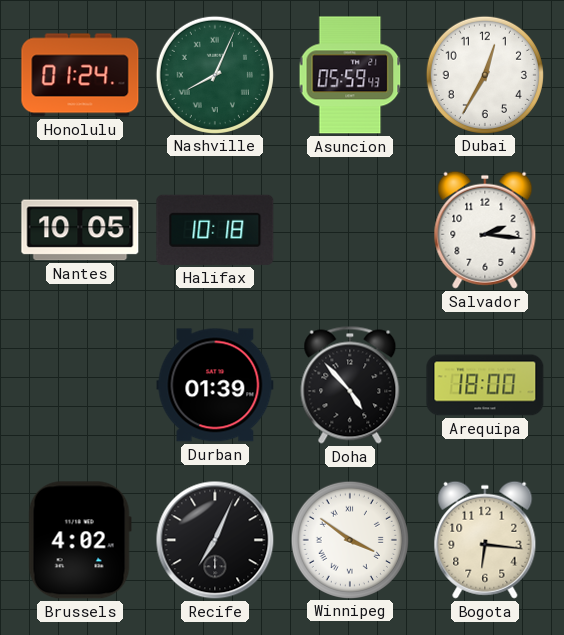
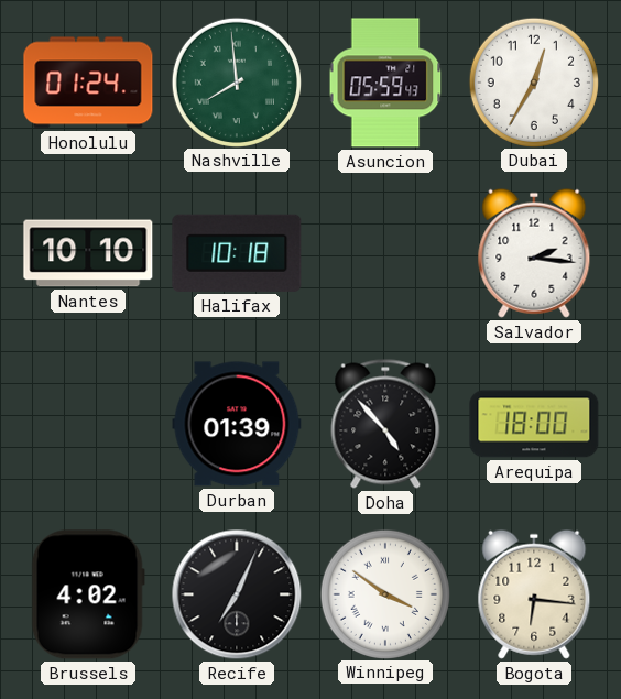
Nashville: 8:04 -> 7:59
Nantes: 10:05 -> 10:10
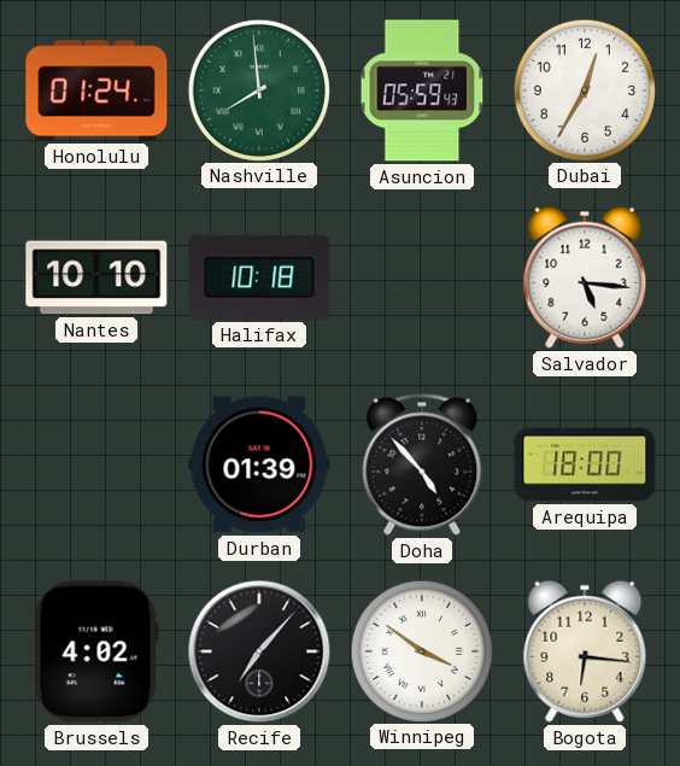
Salvador: 2:16 -> 5:16
Recife: 7:04 -> 7:07
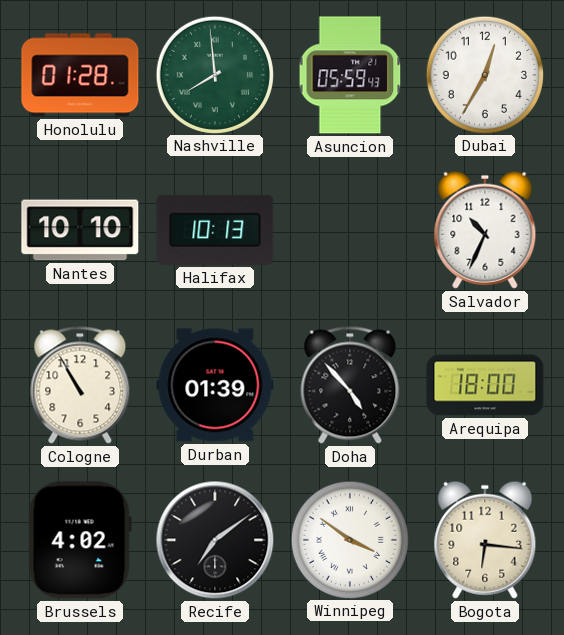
Honolulu: 01:24 -> 01:28
Halifax: 10:18 -> 10:13
Salvador: 5:16 -> 10:34
Cologne: none -> 10:55
Recife: 7:07 -> 7:09
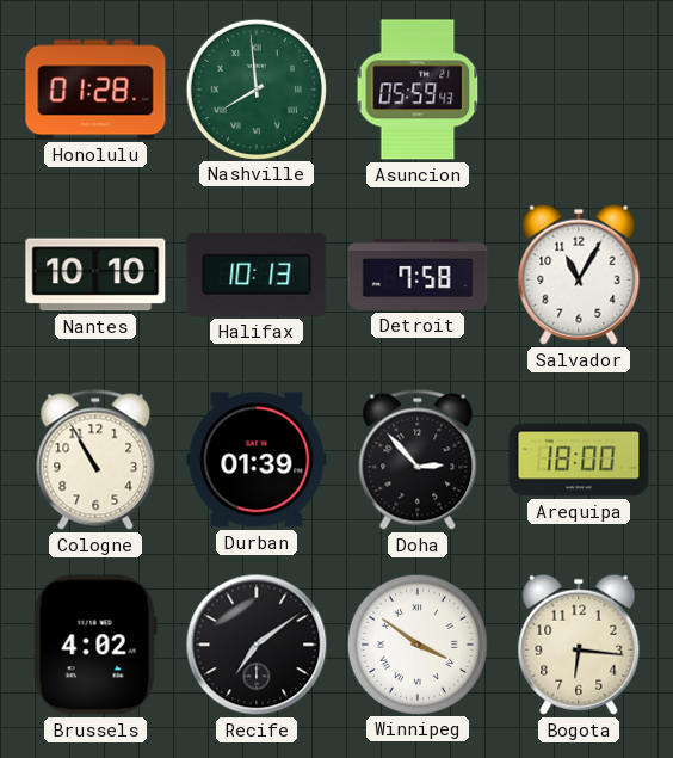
Dubai: 12:35 -> none
Detroit: none -> 7:58
Salvador: 10:34 -> 11:05
Doha: 4:53 -> 2:53
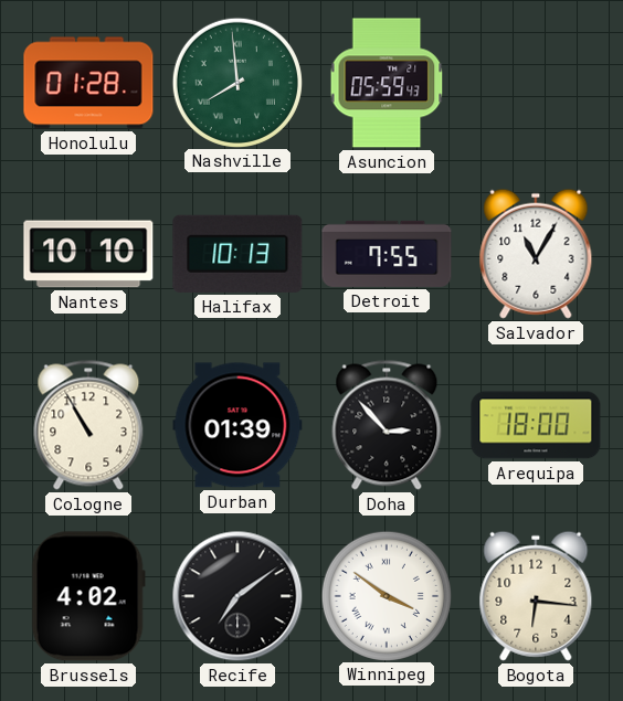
Detroit: 7:58 -> 7:55
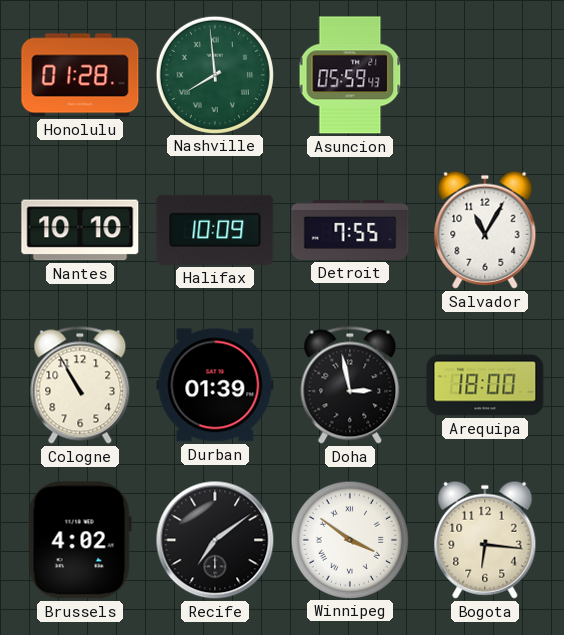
Halifax: 10:13 -> 10:09
Doha: 2:53 -> 2:58
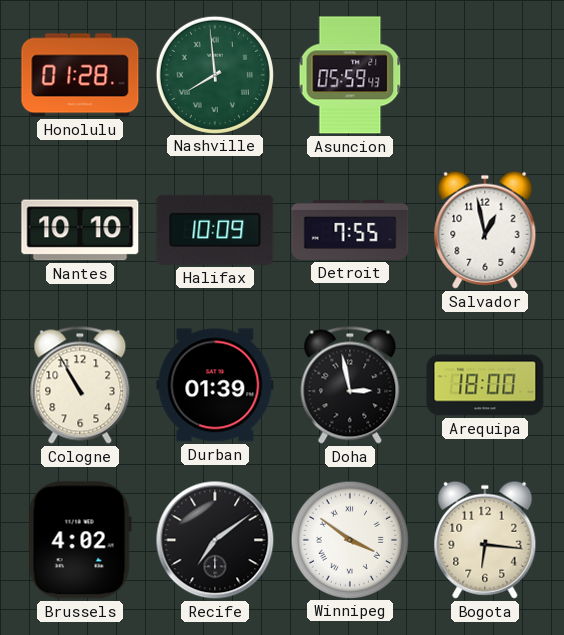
Salvador: 11:05 -> 12:58
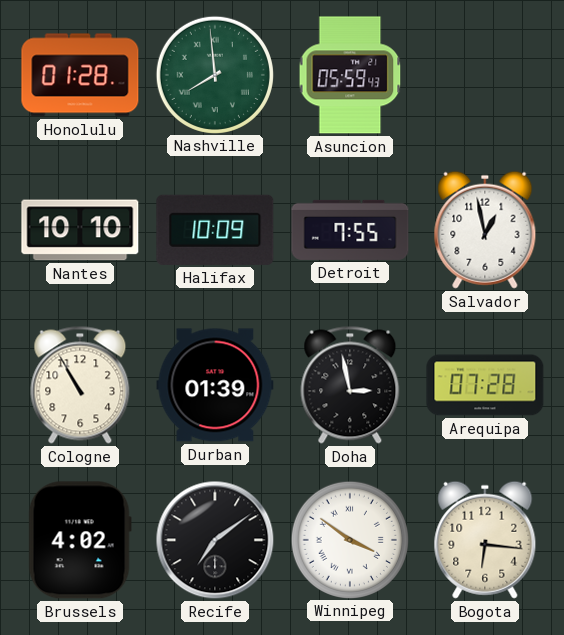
Arequipa: 18:00 -> 07:28
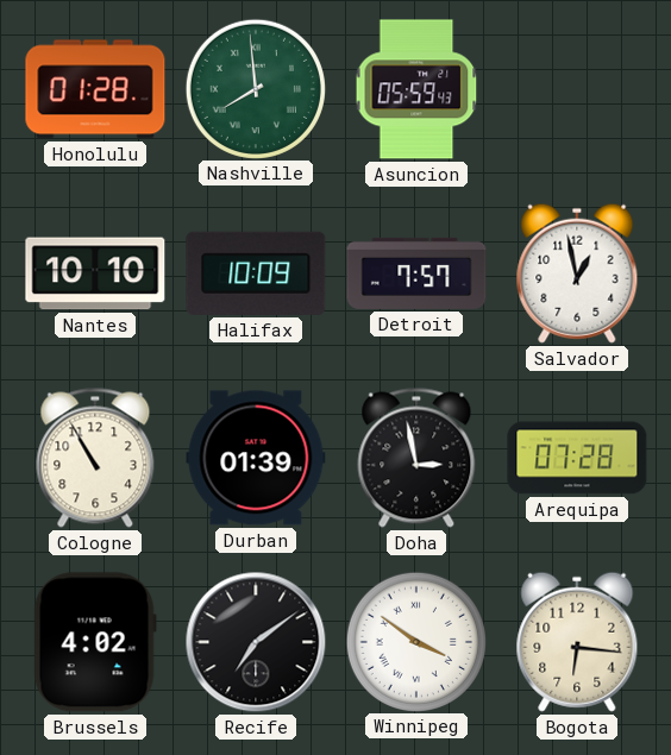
Detroit: 7:55 -> 7:57
